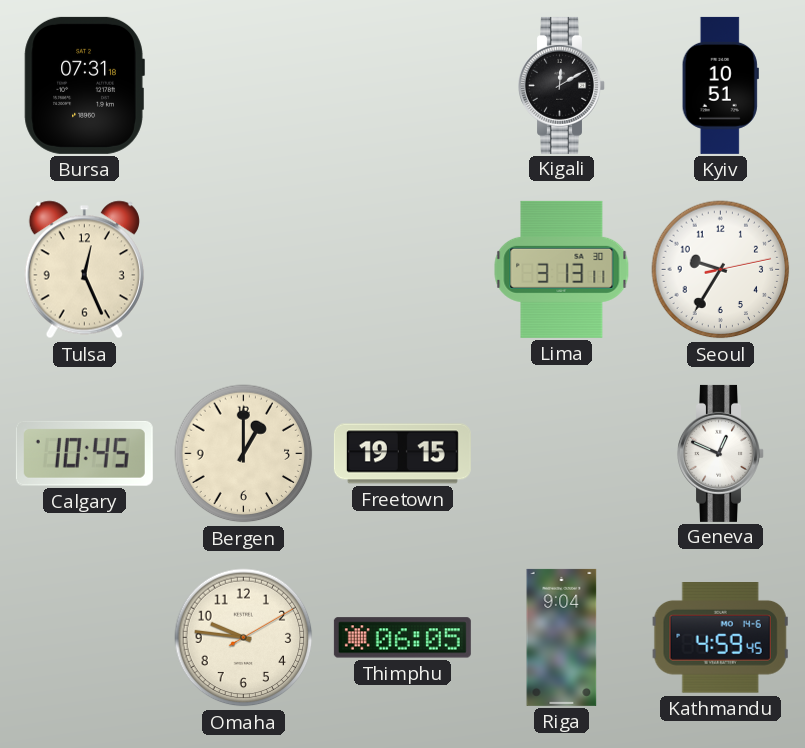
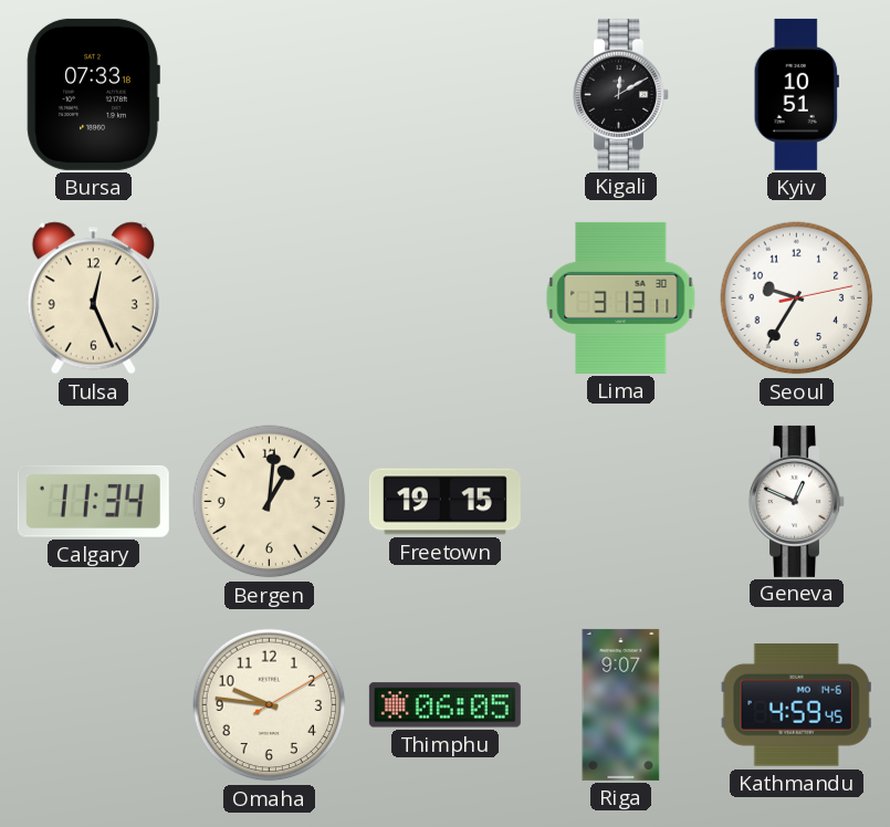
Bursa: 07:31 -> 07:33
Calgary: 10:45 -> 11:34
Bergen: 1:00 -> 1:01
Riga: 9:04 -> 9:07
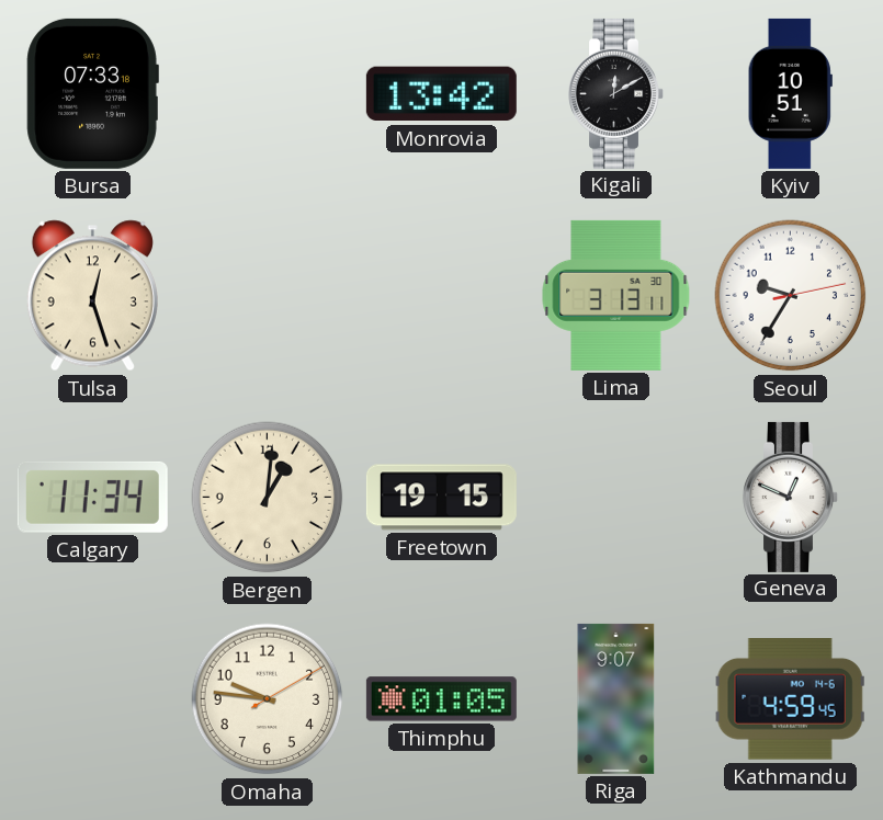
Monrovia: none -> 13:42
Tulsa: 12:26 -> 12:27
Thimphu: 06:05 -> 01:05
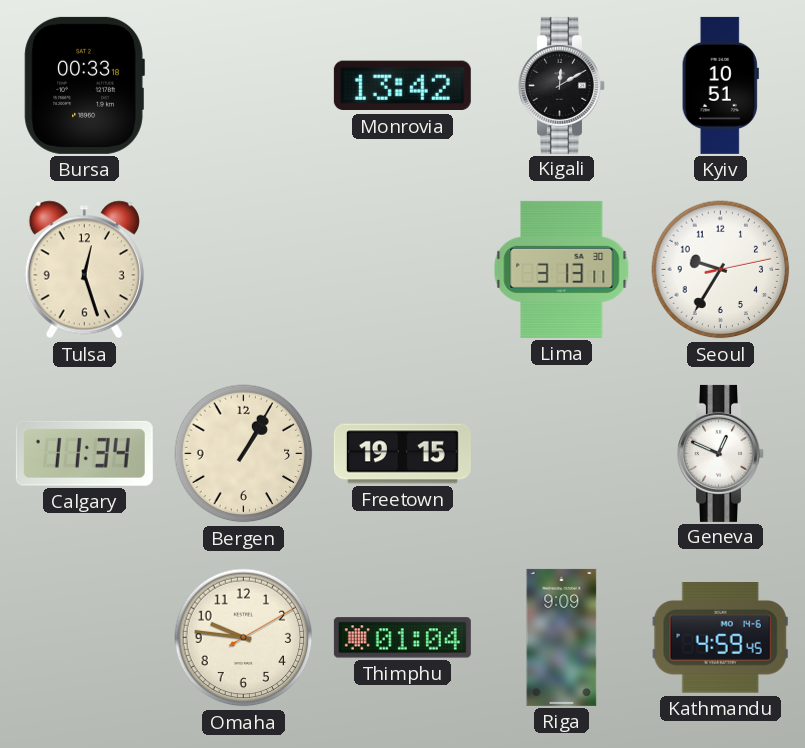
Bursa: 07:33 -> 00:33
Bergen: 1:01 -> 1:05
Thimphu: 01:05 -> 01:04
Riga: 9:07 -> 9:09
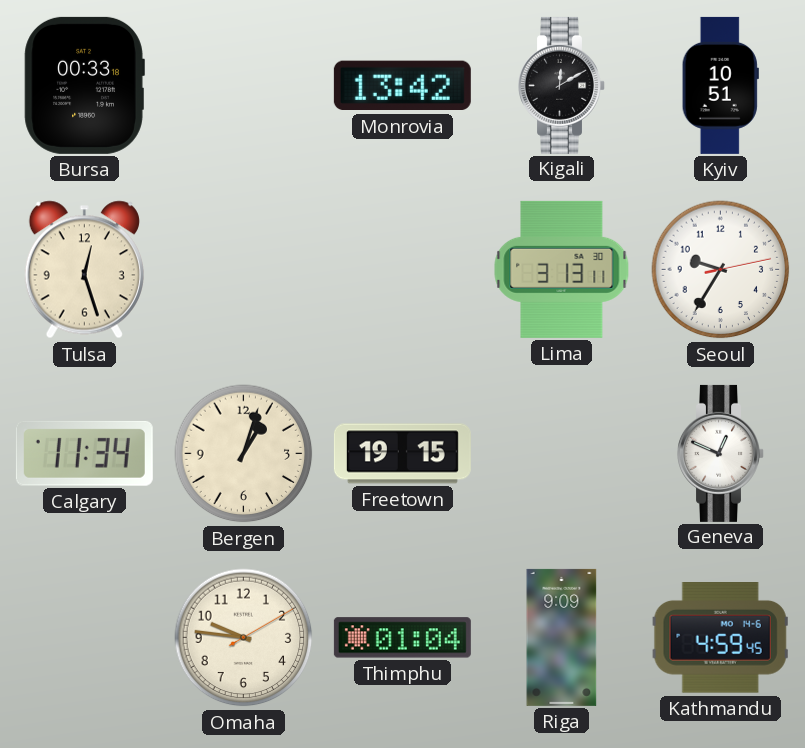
Bergen: 1:05 -> 1:03
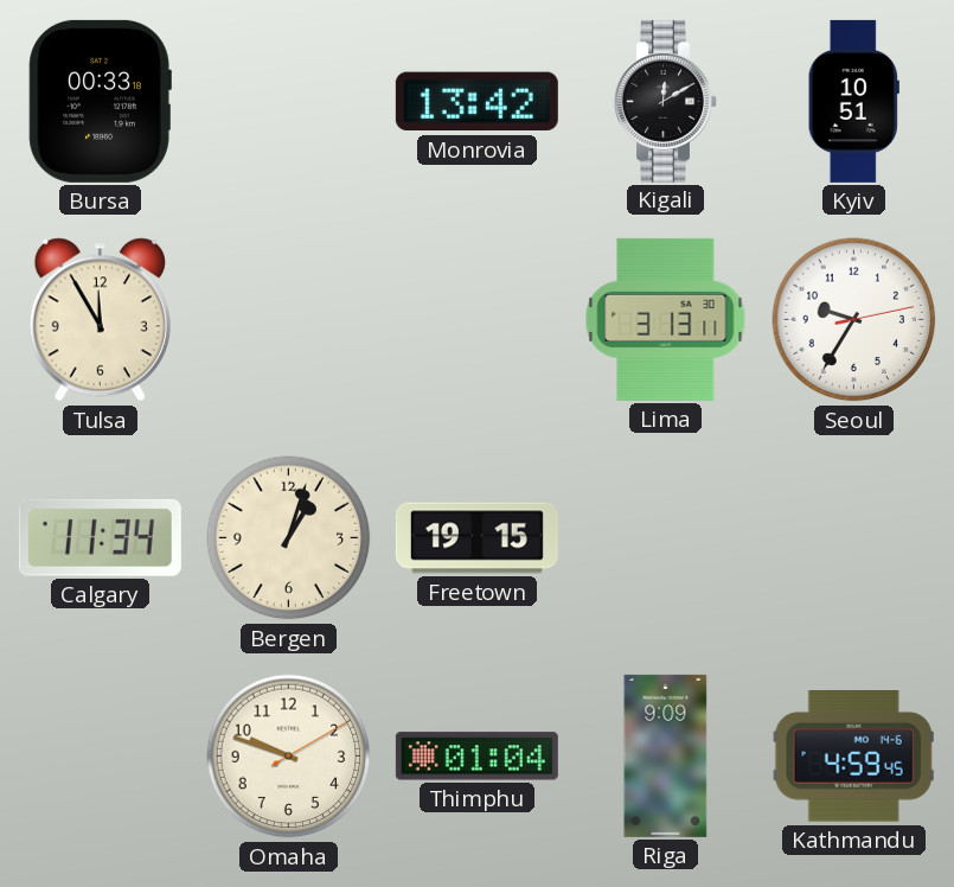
Tulsa: 12:27 -> 11:55
Geneva: 12:49 -> none
Omaha: 9:46 -> 9:48
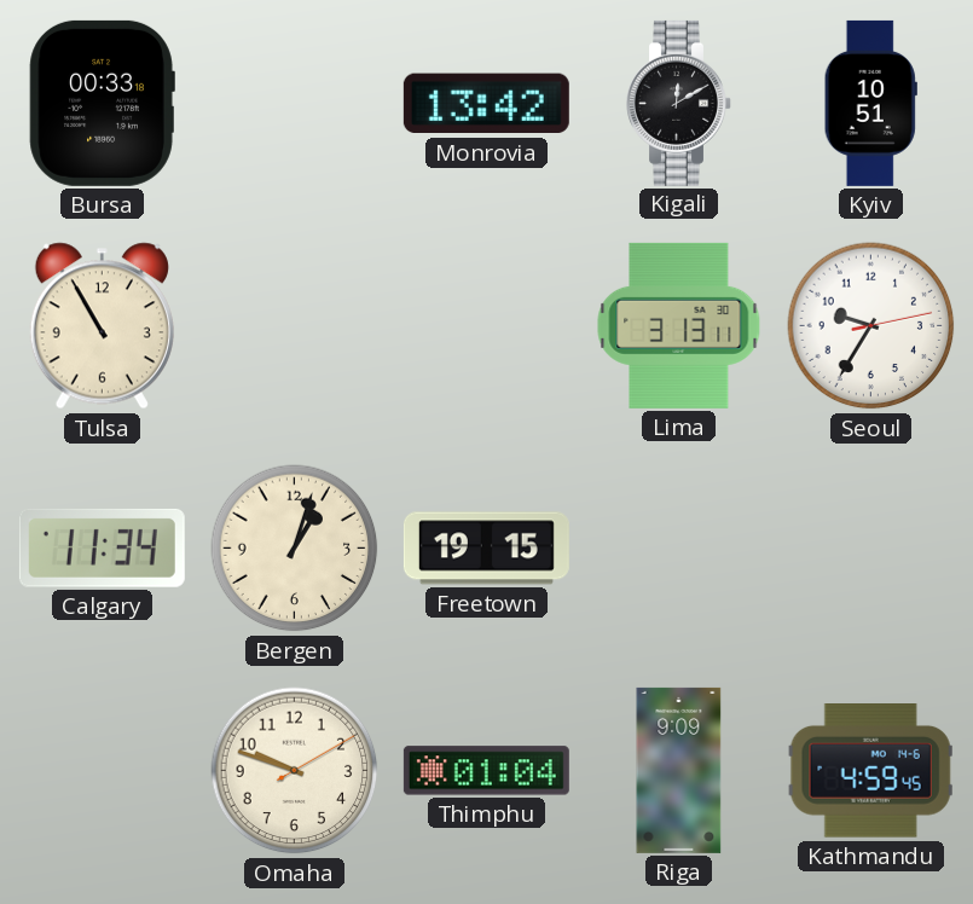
Tulsa: 11:55 -> 10:55
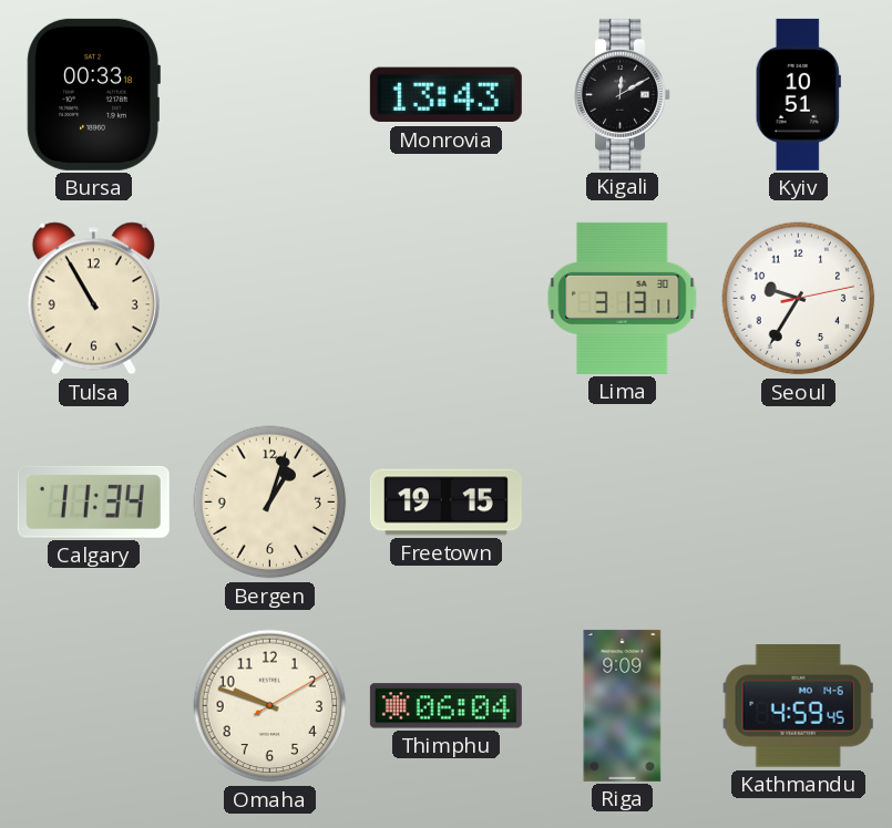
Monrovia: 13:42 -> 13:43
Thimphu: 01:04 -> 06:04
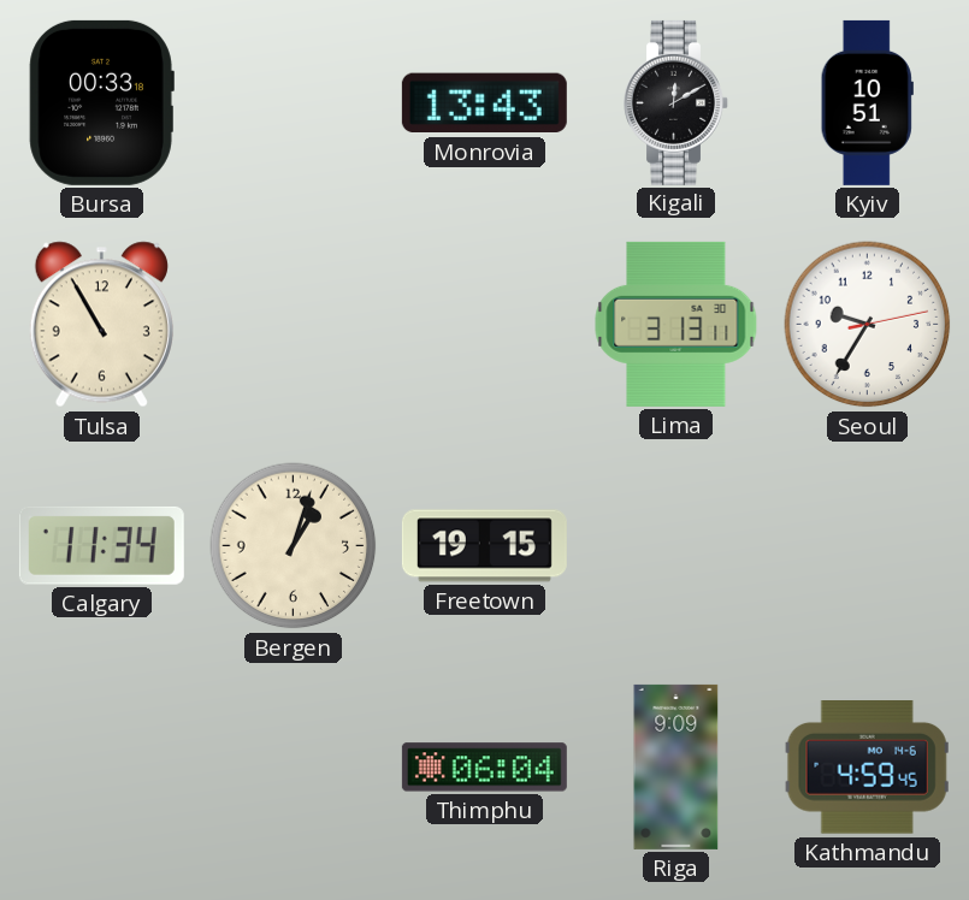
Omaha: 9:48 -> none
